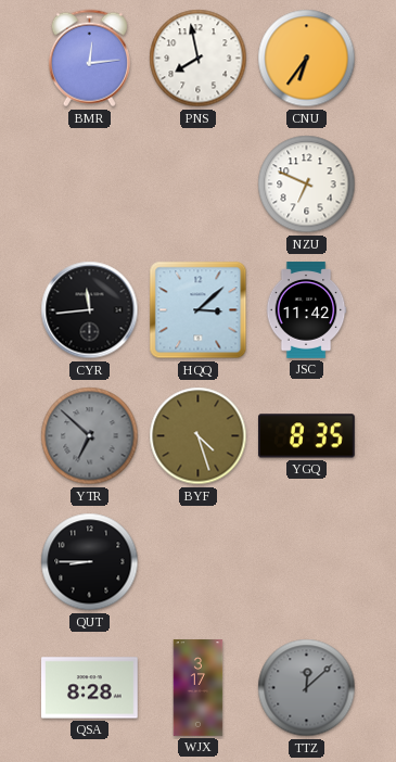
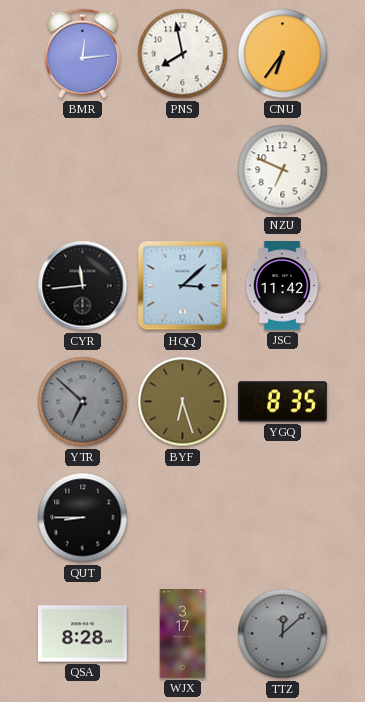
BYF: 4:27 -> 6:27
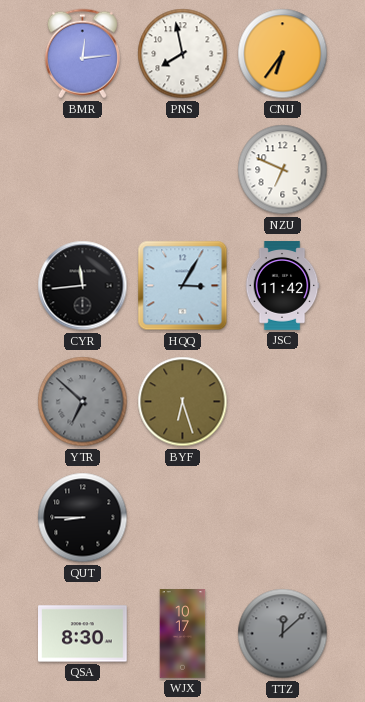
HQQ: 3:08 -> 3:05
YGQ: 8:35 -> none
QSA: 8:28 -> 8:30
WJX: 3:17 -> 10:17
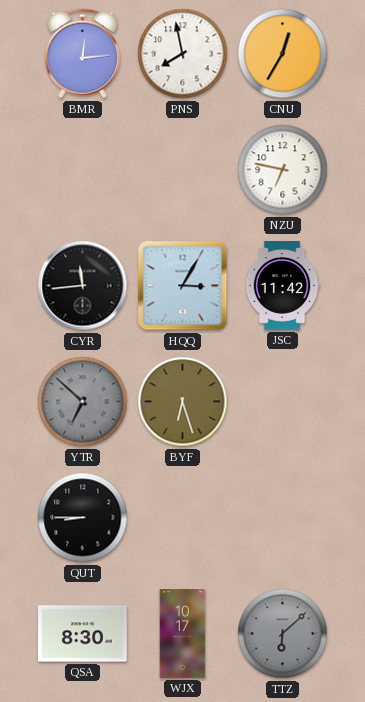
CNU: 6:36 -> 12:35
NZU: 6:49 -> 6:47
TTZ: 12:08 -> 6:08
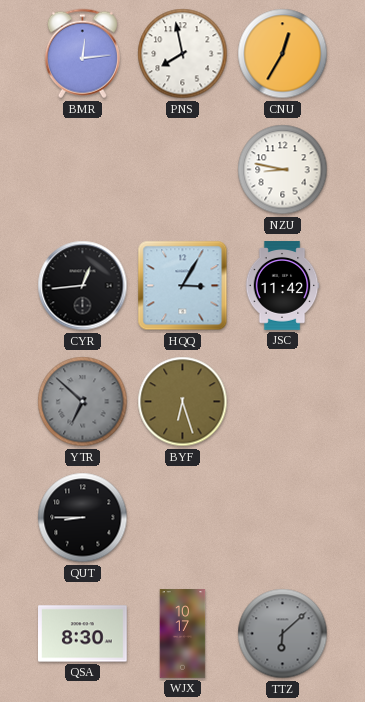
NZU: 6:47 -> 8:47
CYR: 11:44 -> 12:44
